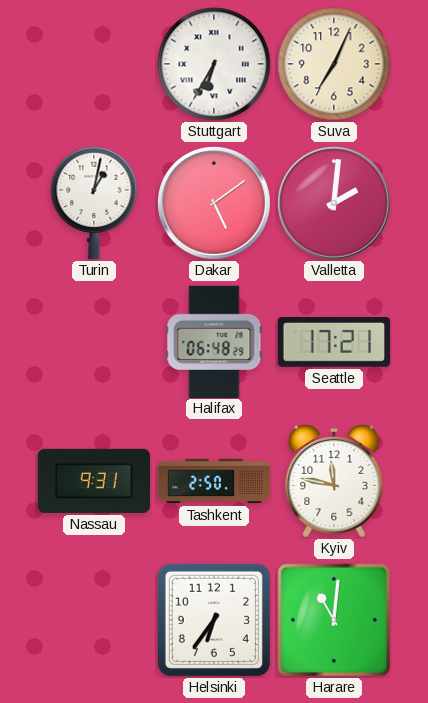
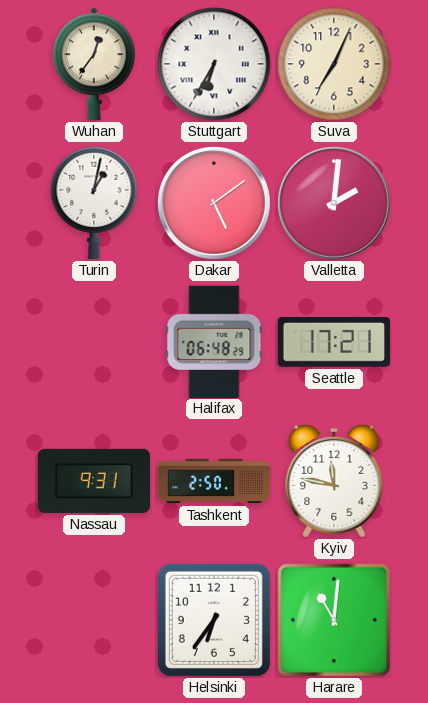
Wuhan: none -> 12:36
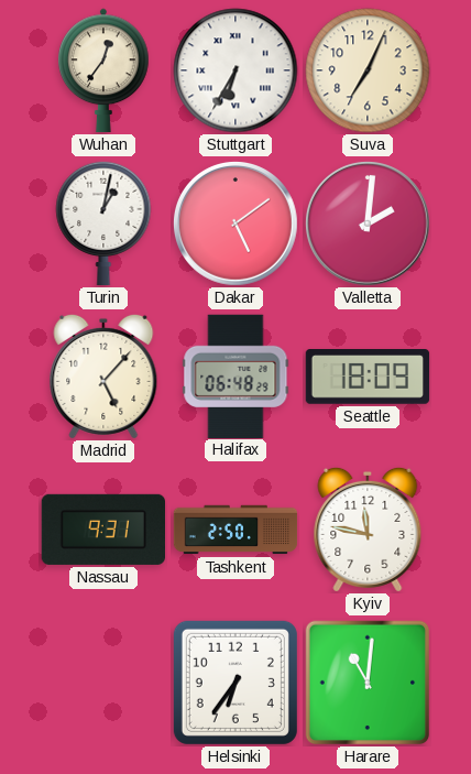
Madrid: none -> 5:07
Seattle: 17:21 -> 18:09
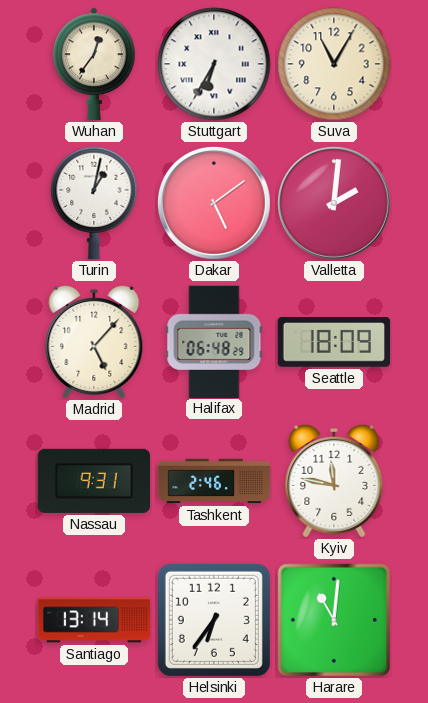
Suva: 7:04 -> 11:05
Tashkent: 2:50 -> 2:46
Santiago: none -> 13:14
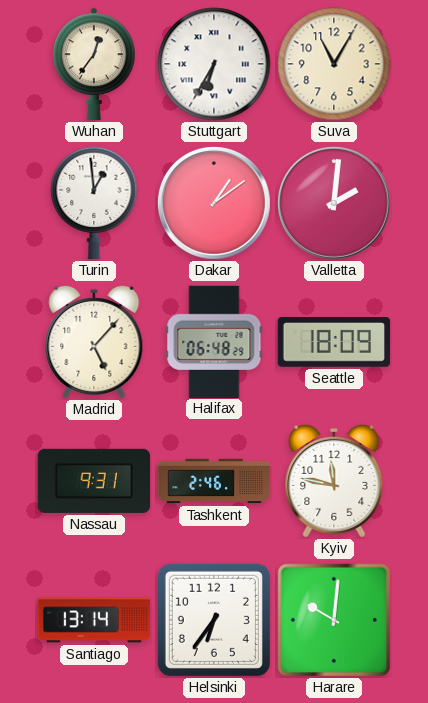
Turin: 1:02 -> 12:59
Dakar: 5:09 -> 1:09
Harare: 11:01 -> 10:01
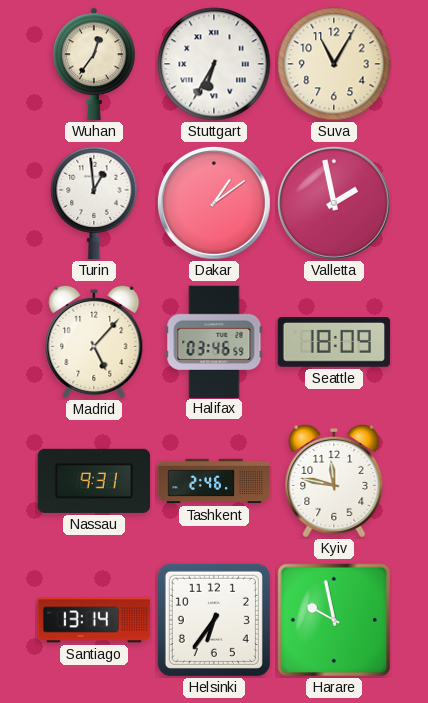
Valletta: 2:01 -> 1:58
Halifax: 06:48 -> 03:46
Harare: 10:01 -> 9:58
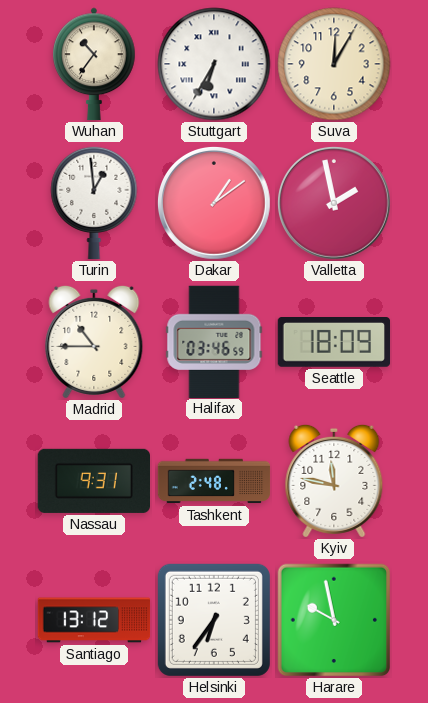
Wuhan: 12:36 -> 10:36
Suva: 11:05 -> 12:05
Madrid: 5:07 -> 10:45
Tashkent: 2:46 -> 2:48
Santiago: 13:14 -> 13:12
